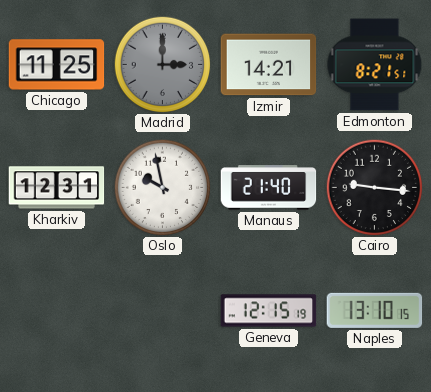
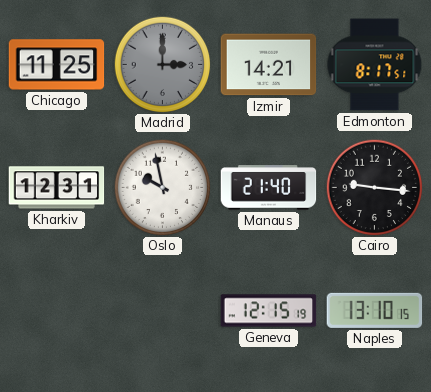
Edmonton: 8:21 -> 8:17
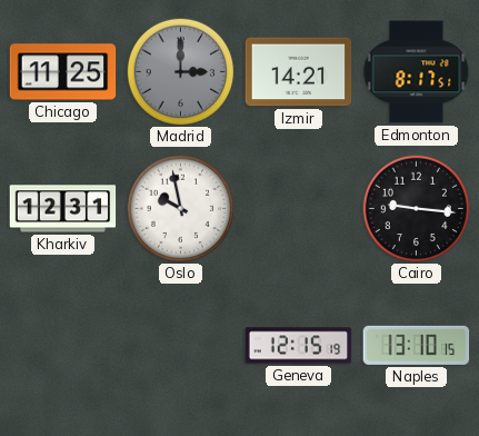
Manaus: 21:40 -> none
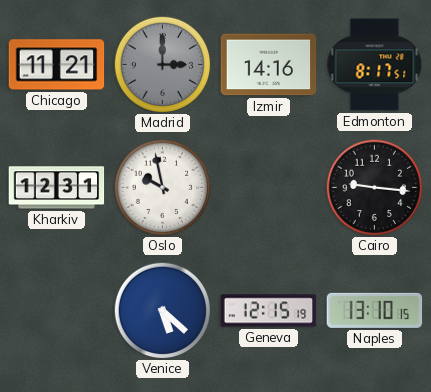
Chicago: 11:25 -> 11:21
Izmir: 14:21 -> 14:16
Venice: none -> 5:22
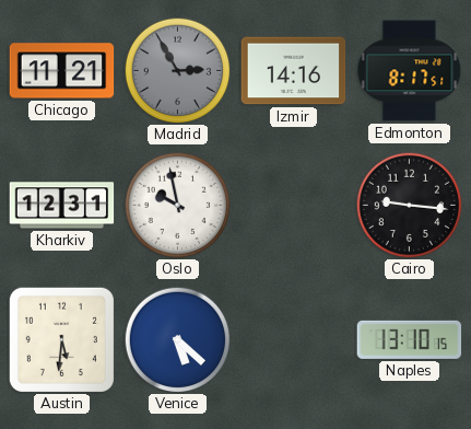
Madrid: 3:00 -> 2:55
Austin: none -> 5:31
Geneva: 12:15 -> none
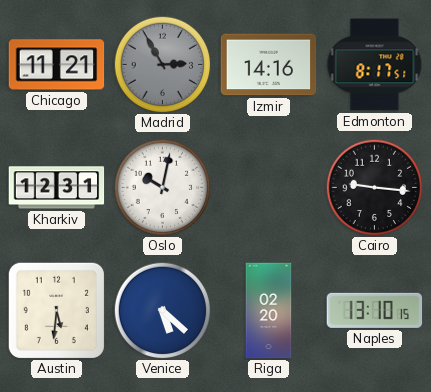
Oslo: 9:58 -> 10:02
Riga: none -> 02:20
